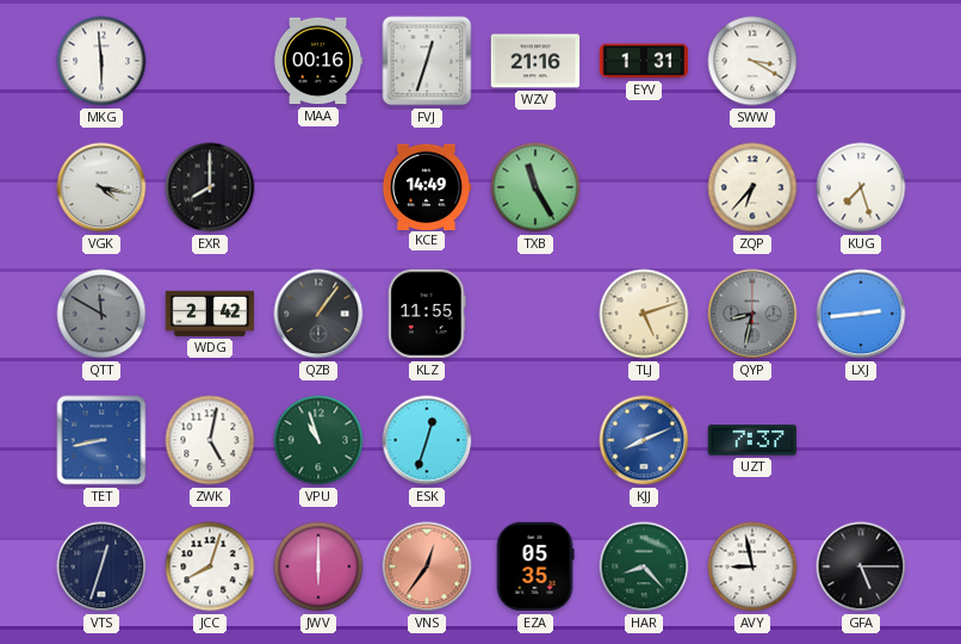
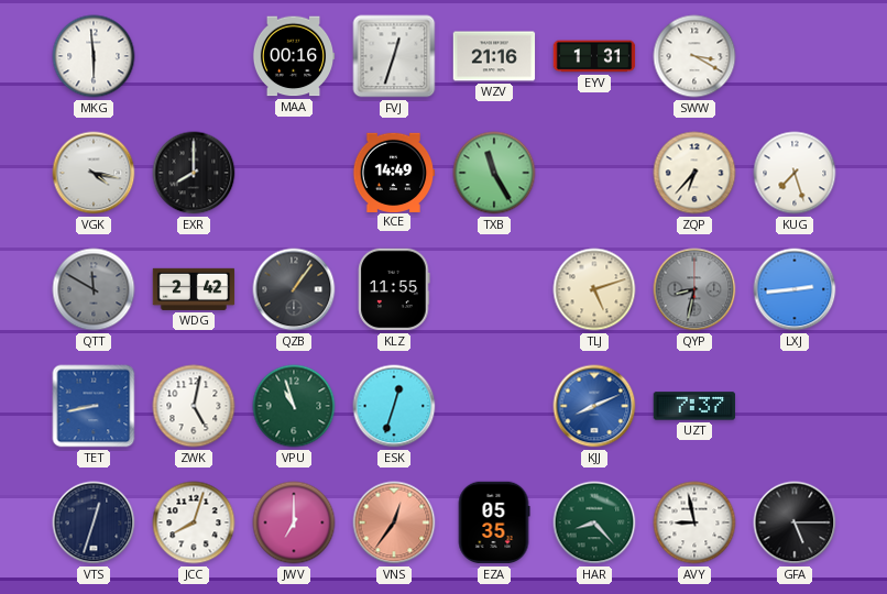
JWV: 6:00 -> 7:00
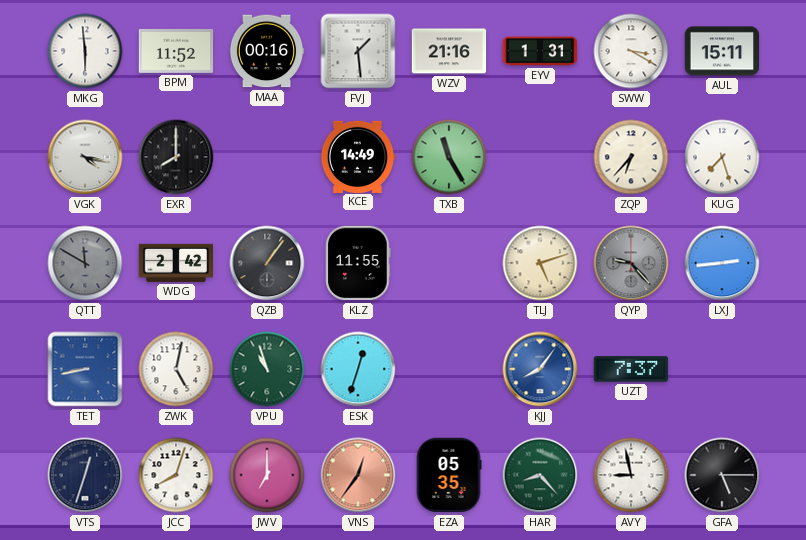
BPM: none -> 11:52
FVJ: 12:33 -> 1:29
AUL: none -> 15:11
QYP: 8:32 -> 9:23
KJJ: 8:11 -> 8:06
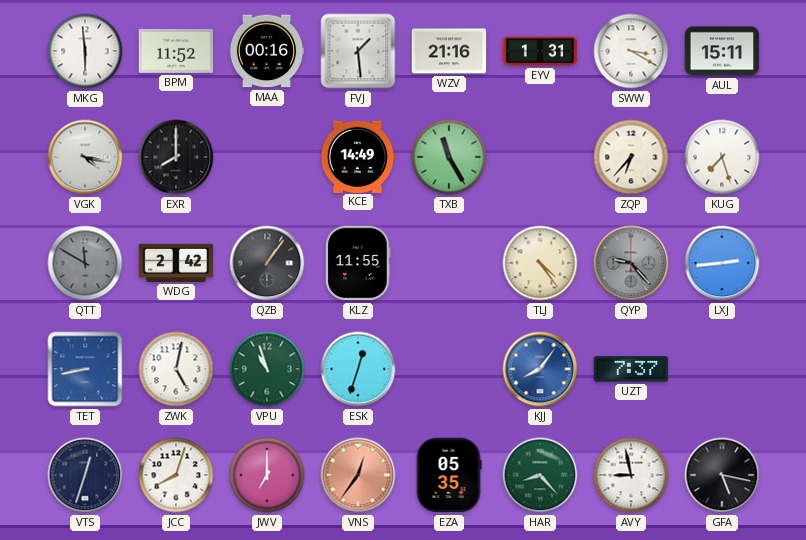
TLJ: 5:12 -> 4:24
GFA: 5:15 -> 5:17
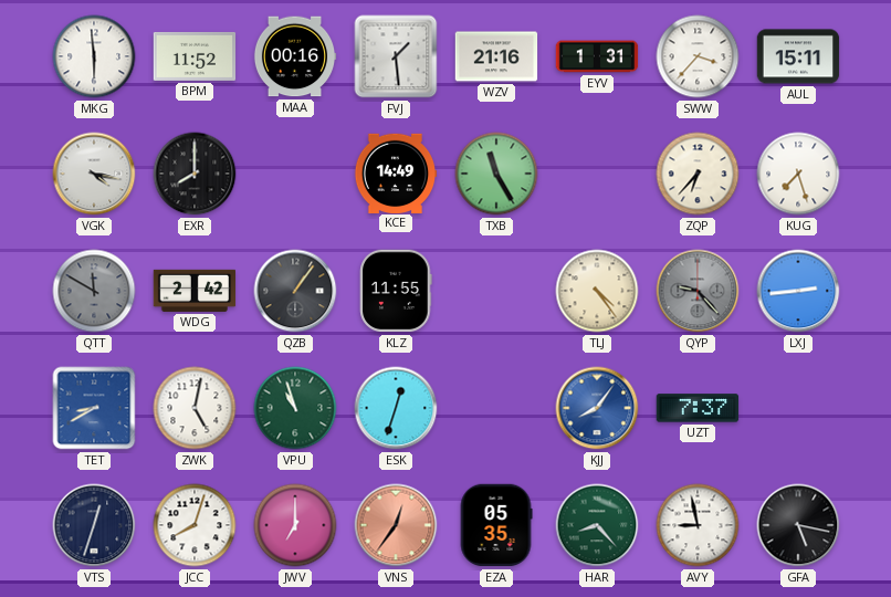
SWW: 3:20 -> 3:37
TET: 8:43 -> 8:40
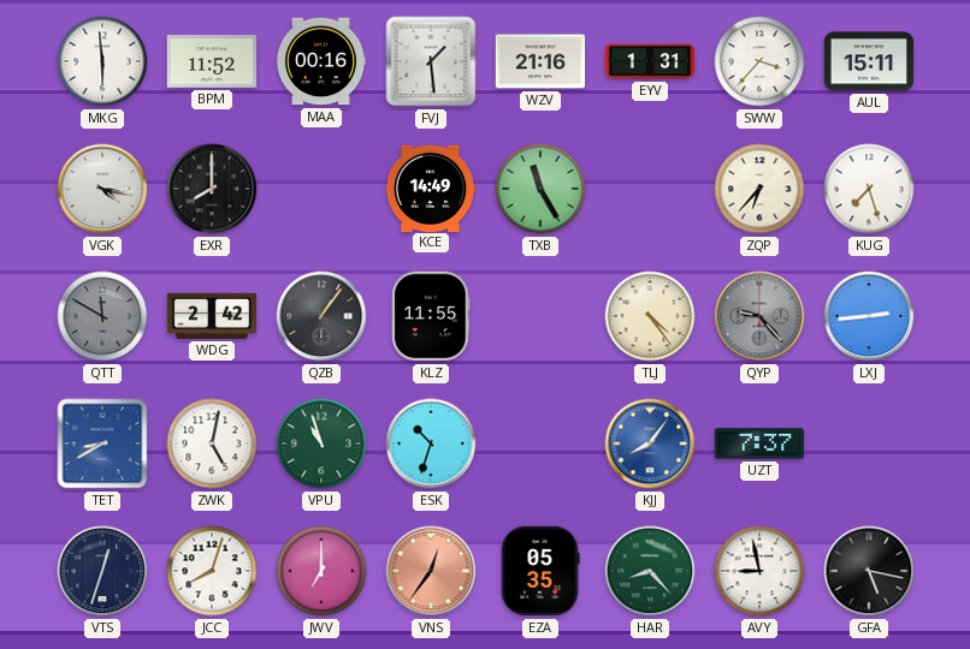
ESK: 12:33 -> 10:33
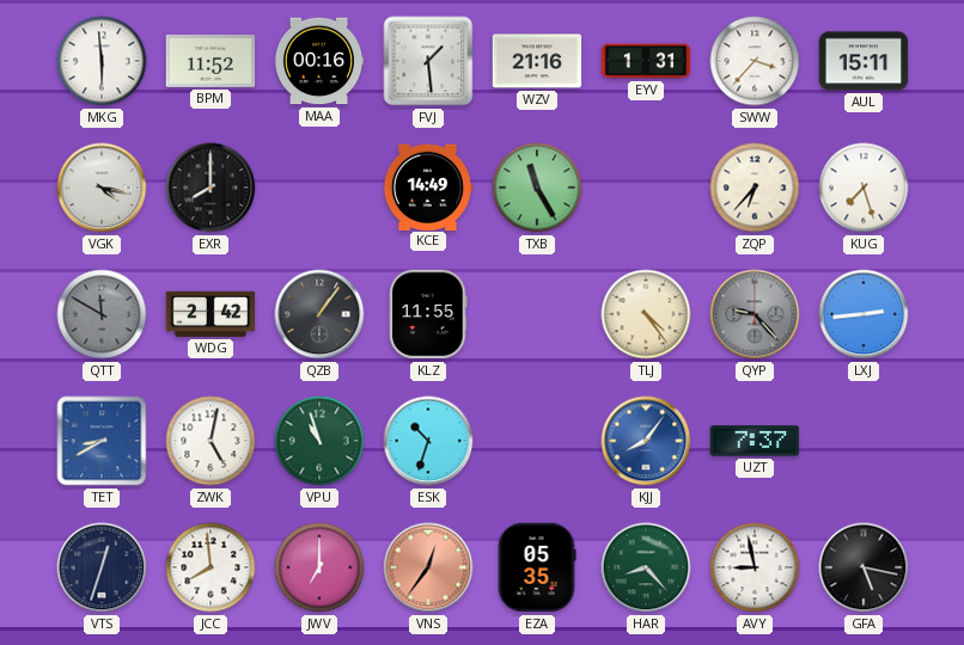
JCC: 8:03 -> 7:59
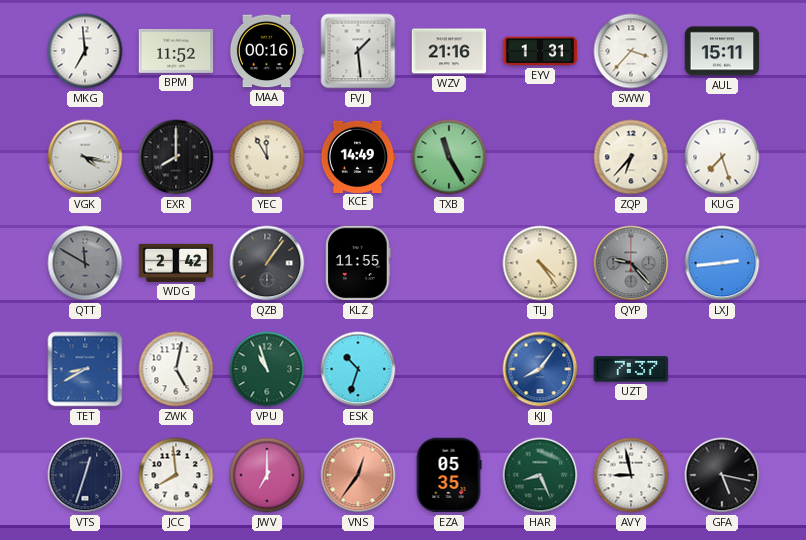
MKG: 5:59 -> 6:59
YEC: none -> 11:55
HAR: 8:23 -> 8:26
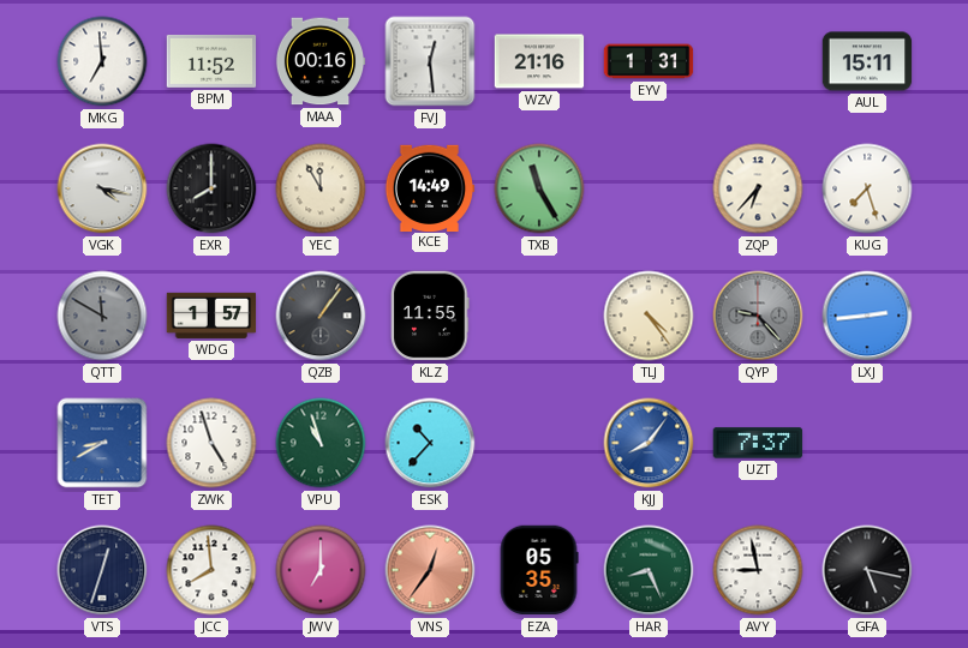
FVJ: 1:29 -> 12:29
SWW: 3:37 -> none
WDG: 2:42 -> 1:57
ZWK: 5:02 -> 4:57
ESK: 10:33 -> 10:37
